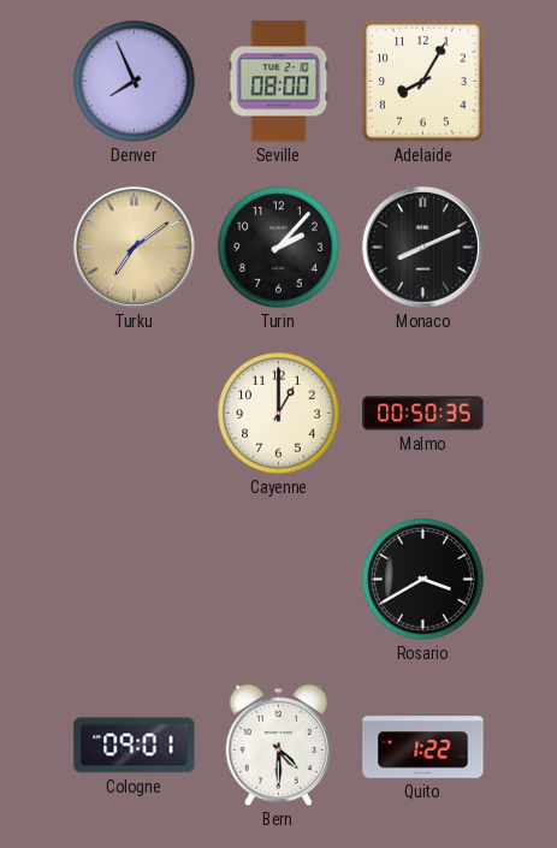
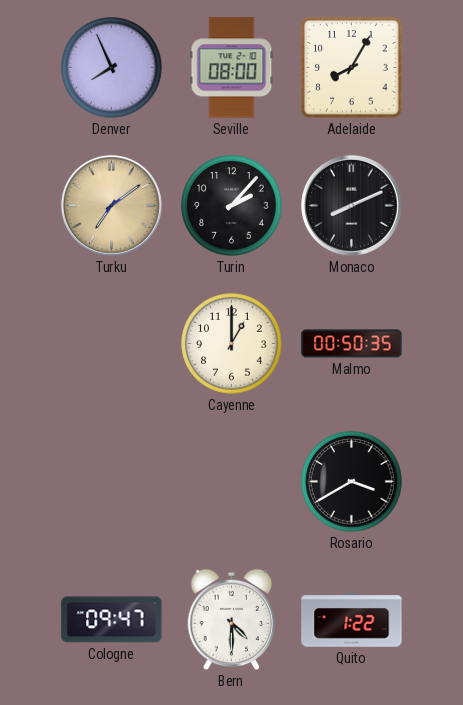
Cologne: 09:01 -> 09:47
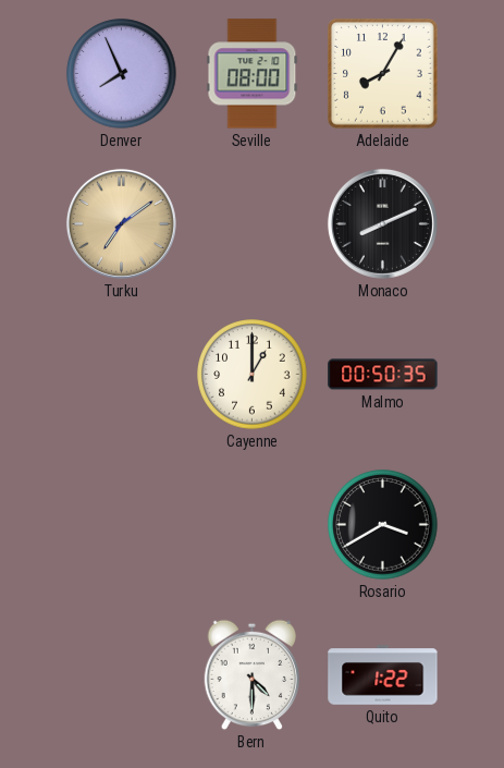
Turin: 2:07 -> none
Cologne: 09:47 -> none
